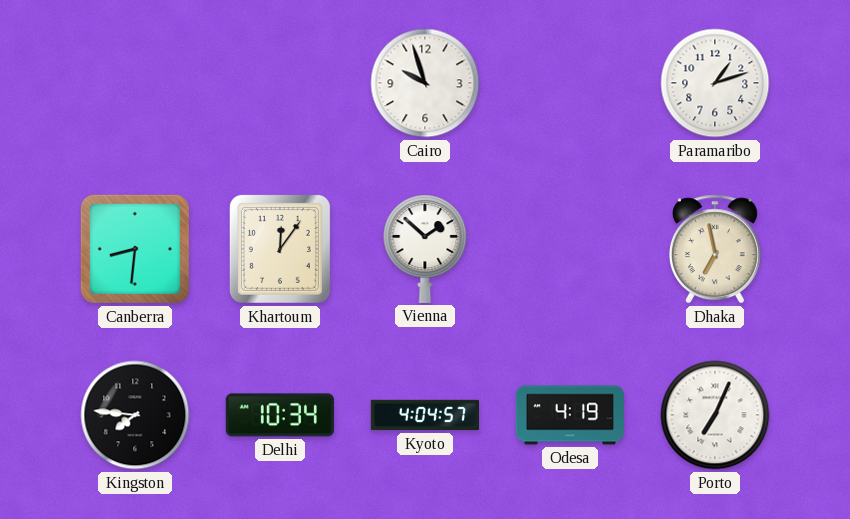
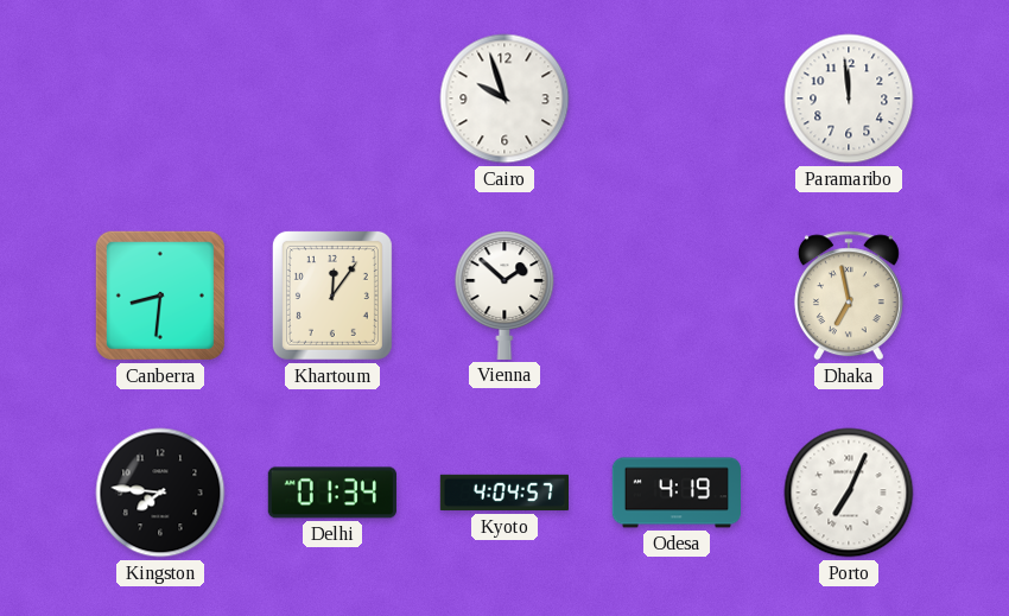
Paramaribo: 1:12 -> 11:59
Delhi: 10:34 -> 01:34
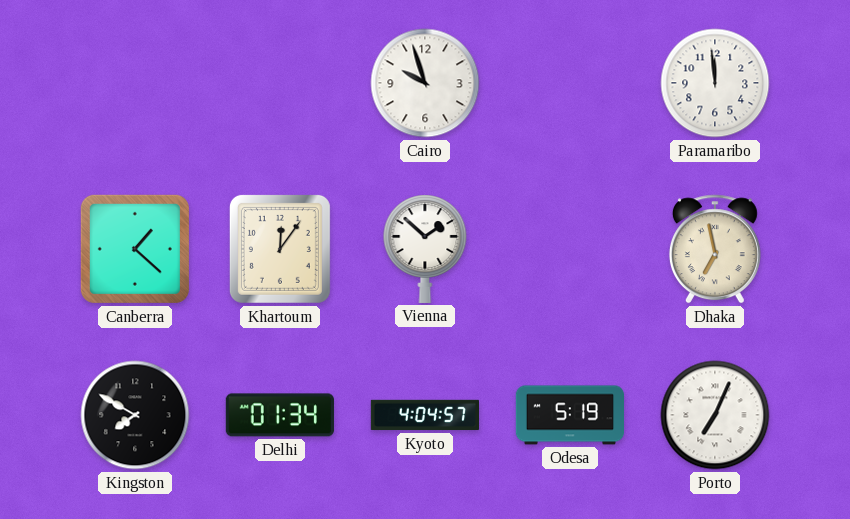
Canberra: 8:31 -> 1:22
Kingston: 7:46 -> 7:50
Odesa: 4:19 -> 5:19
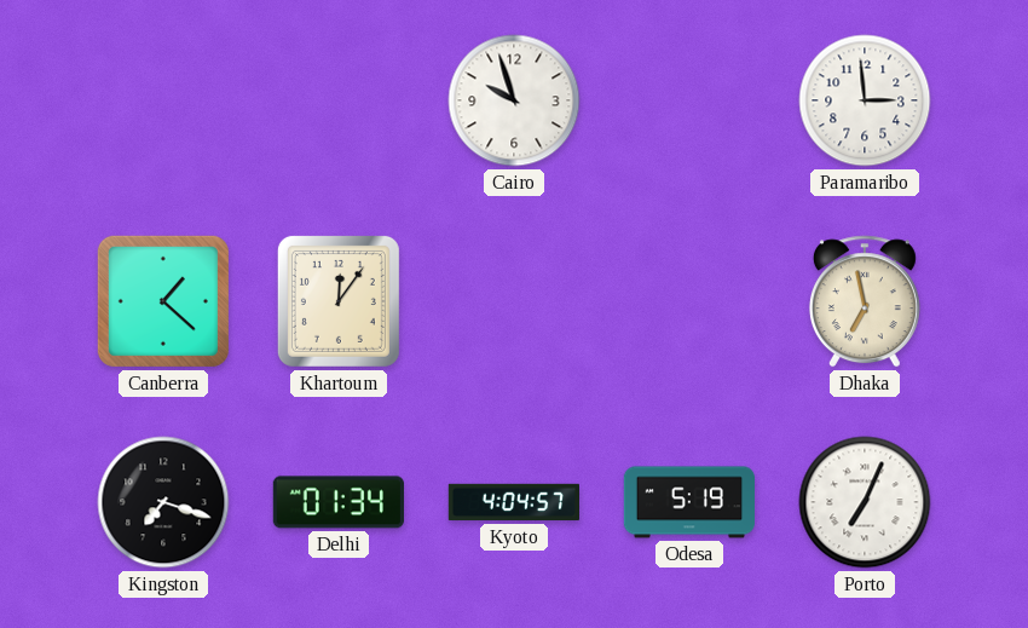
Paramaribo: 11:59 -> 2:59
Vienna: 1:52 -> none
Kingston: 7:50 -> 7:18
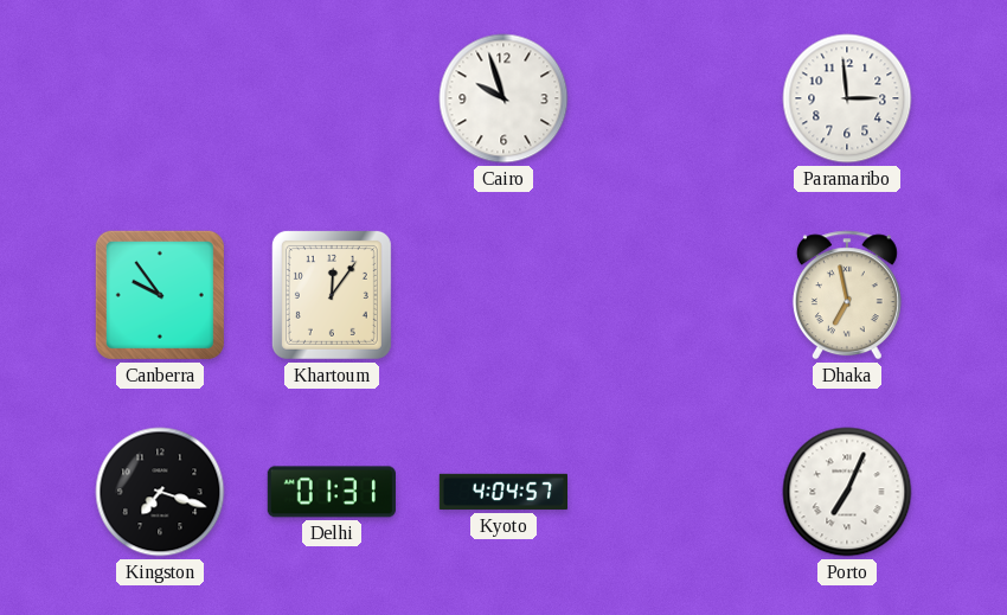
Canberra: 1:22 -> 9:54
Delhi: 01:34 -> 01:31
Odesa: 5:19 -> none
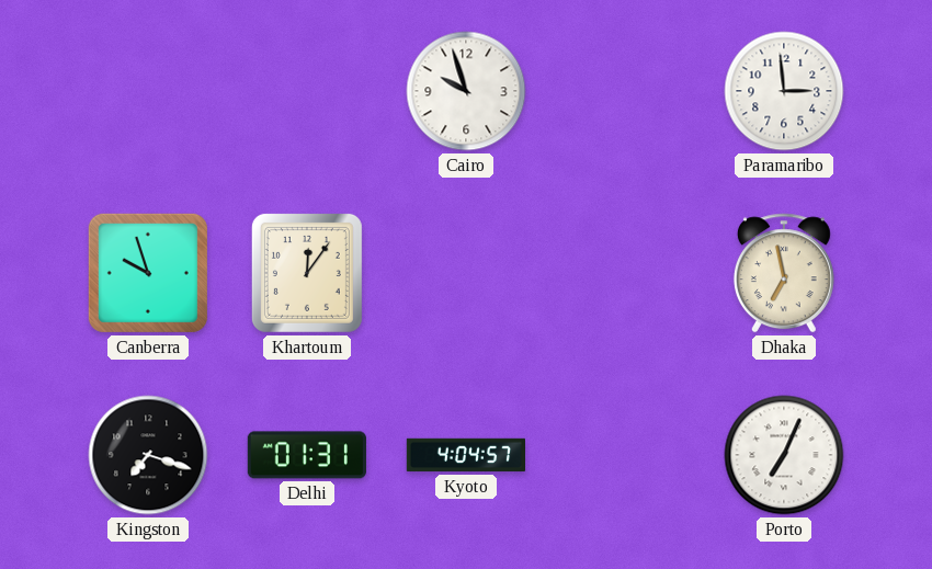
Canberra: 9:54 -> 9:57
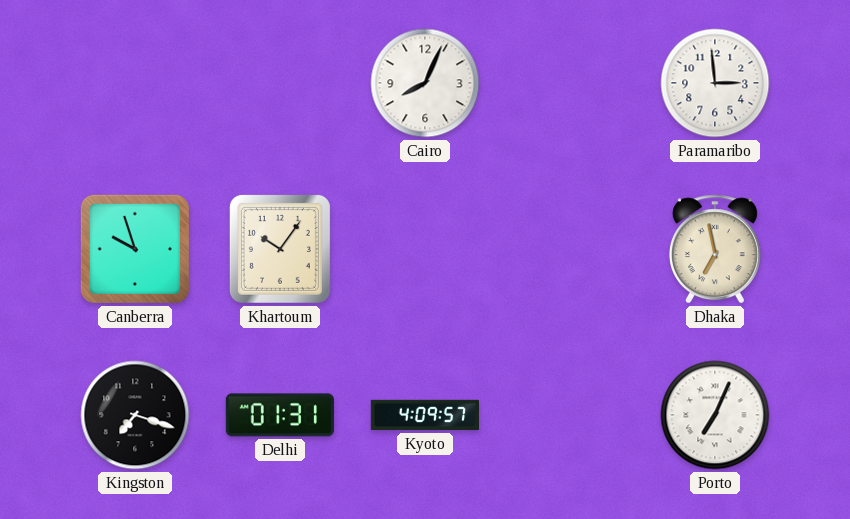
Cairo: 9:57 -> 8:04
Khartoum: 12:06 -> 10:06
Kyoto: 4:04 -> 4:09
